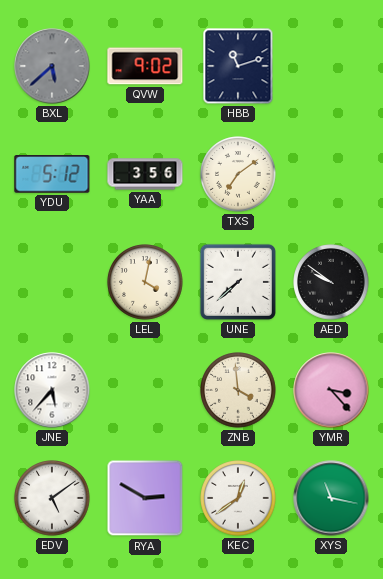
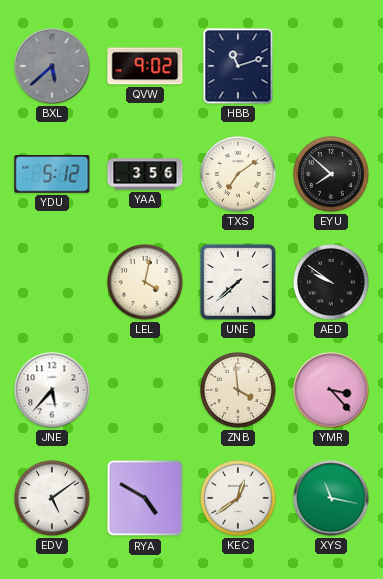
EYU: none -> 7:52
RYA: 2:50 -> 4:50
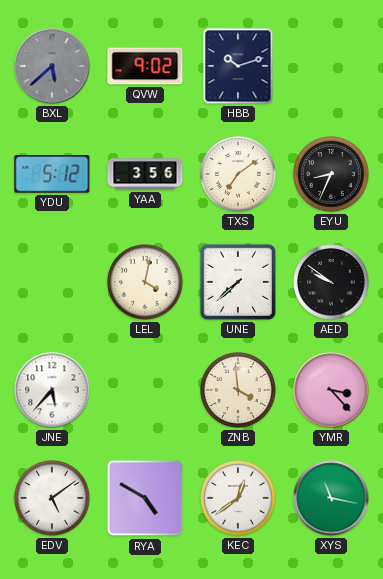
HBB: 11:12 -> 10:12
EYU: 7:52 -> 8:34
